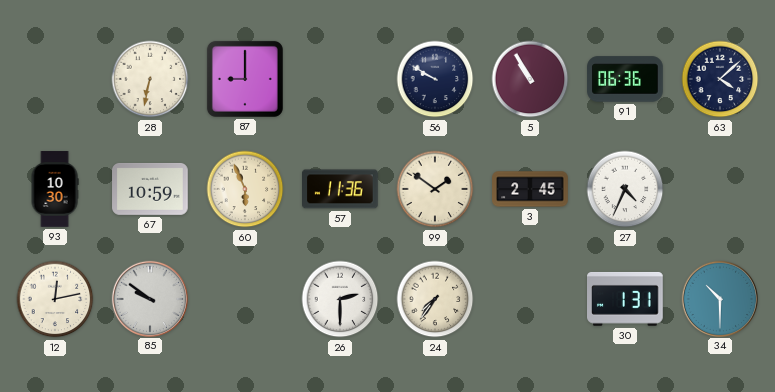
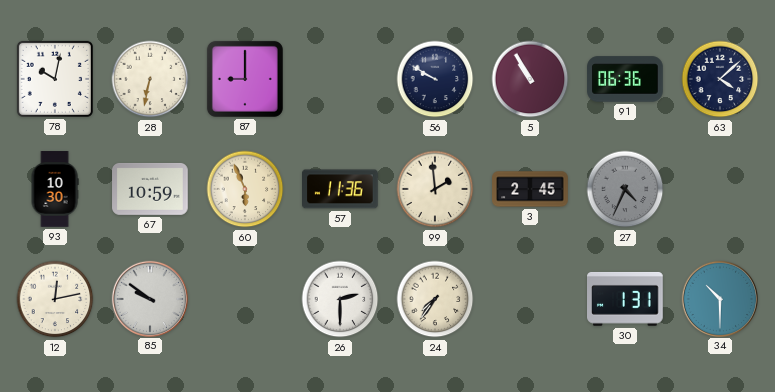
78: none -> 10:02
99: 1:51 -> 1:59
27 dial: white -> grey
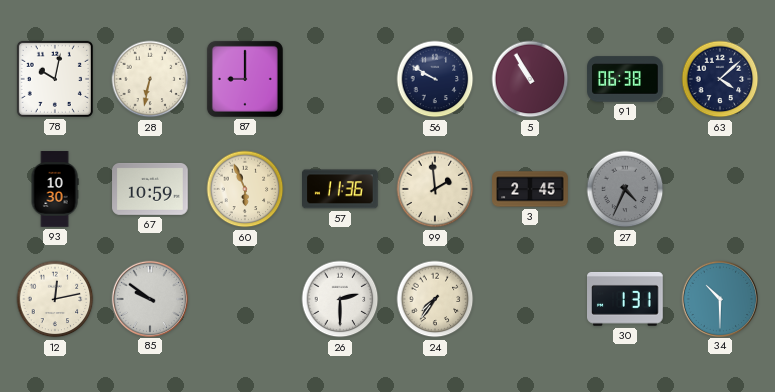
91: 06:36 -> 06:38
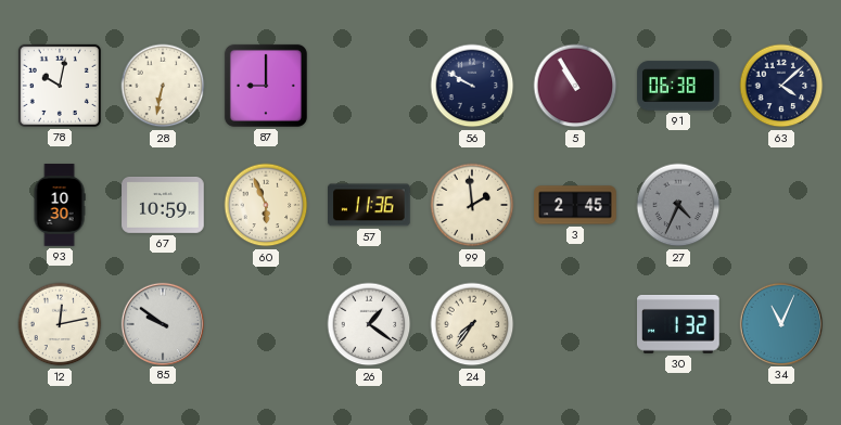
26: 2:30 -> 1:21
30: 1:31 -> 1:32
34: 10:30 -> 11:04
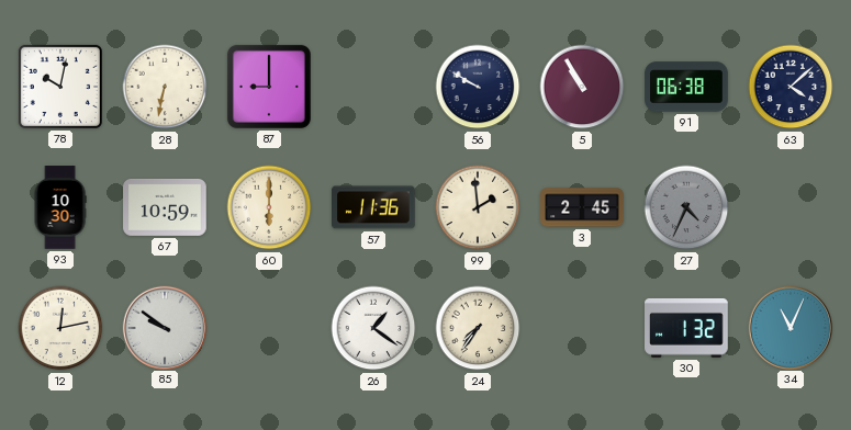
60: 5:56 -> 6:00
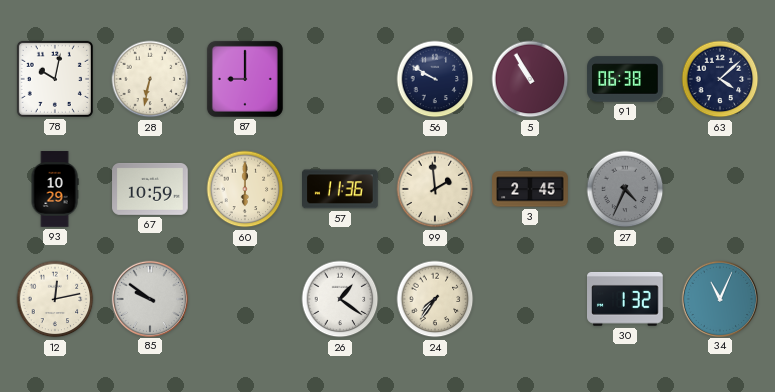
93: 10:30 -> 10:29
